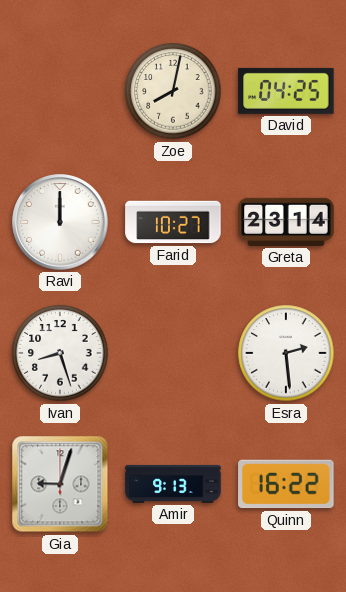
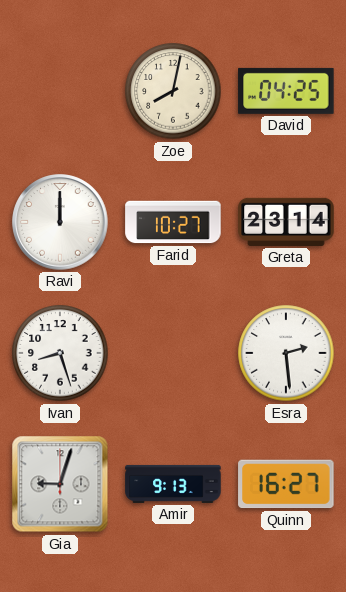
Quinn: 16:22 -> 16:27
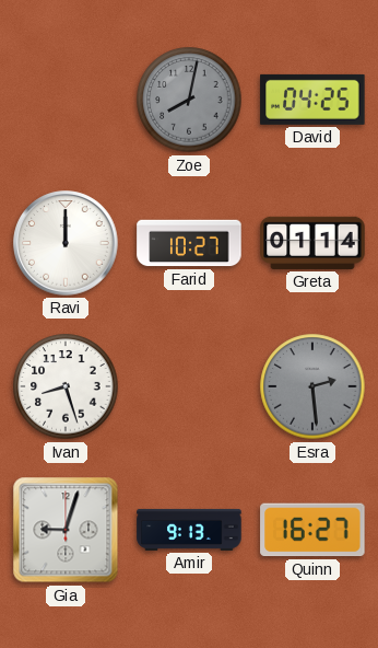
Zoe dial: cream -> grey
Greta: 23:14 -> 01:14
Esra dial: white -> grey
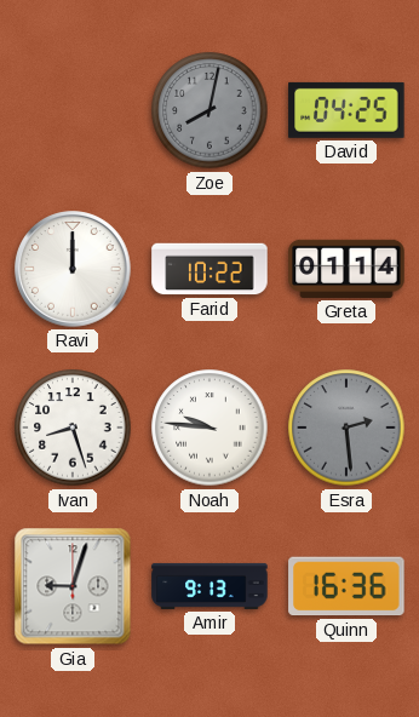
Farid: 10:27 -> 10:22
Noah: none -> 9:46
Quinn: 16:27 -> 16:36
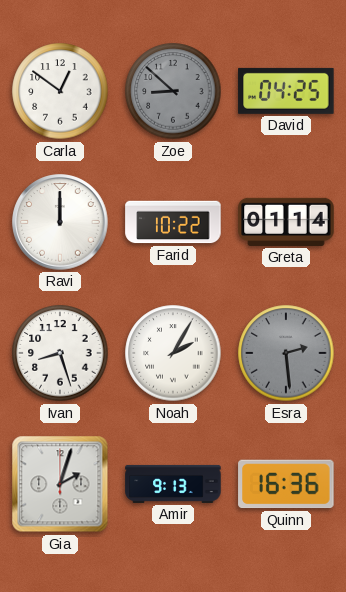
Carla: none -> 12:51
Zoe: 8:02 -> 8:52
Noah: 9:46 -> 2:05
Gia: 9:03 -> 2:03
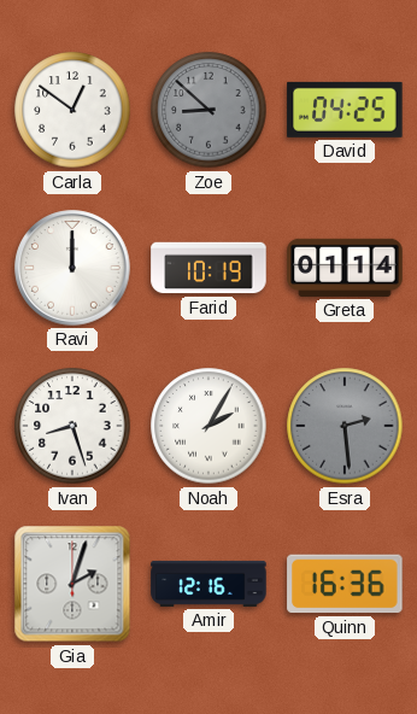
Farid: 10:22 -> 10:19
Amir: 9:13 -> 12:16
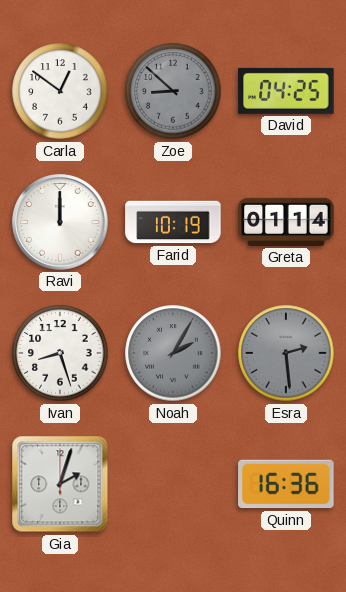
Noah dial: white -> grey
Amir: 12:16 -> none
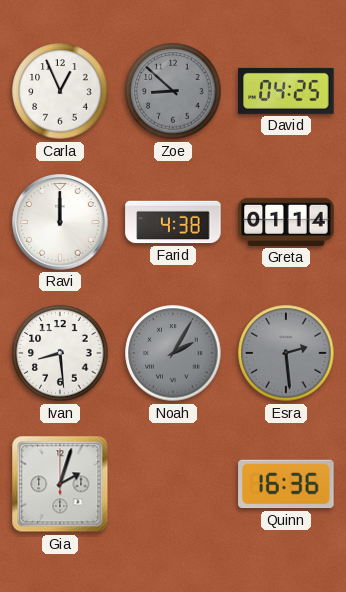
Carla: 12:51 -> 12:56
Farid: 10:19 -> 4:38
Ivan: 8:27 -> 8:29
